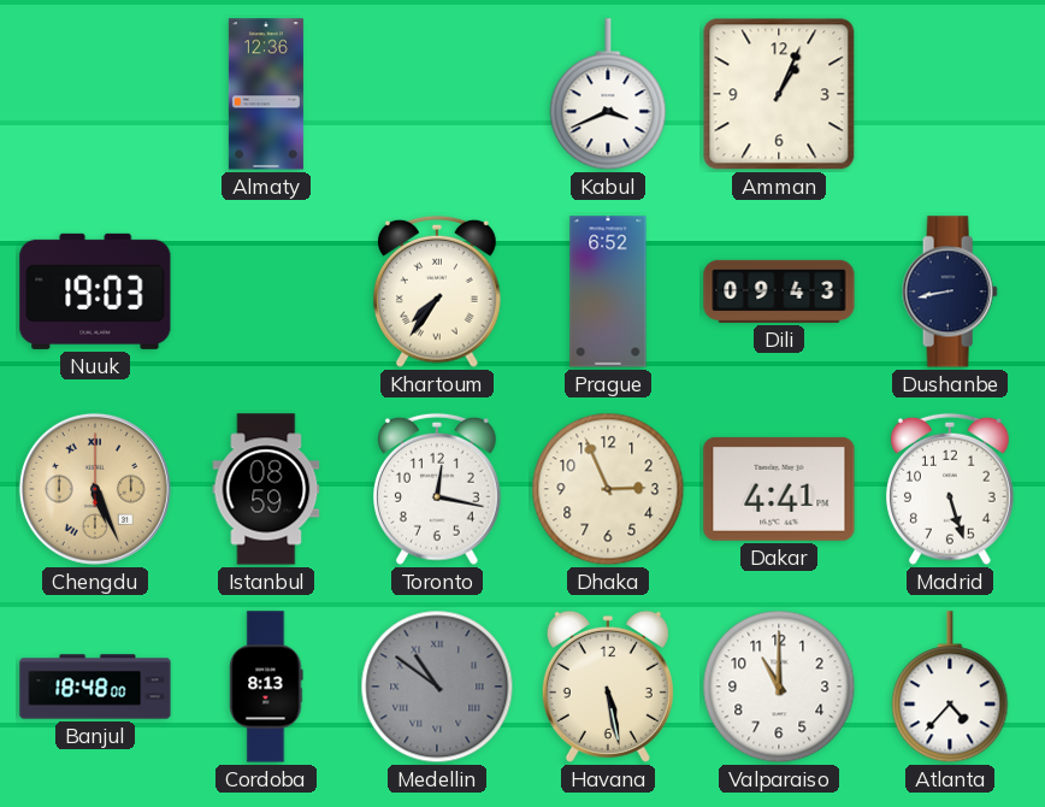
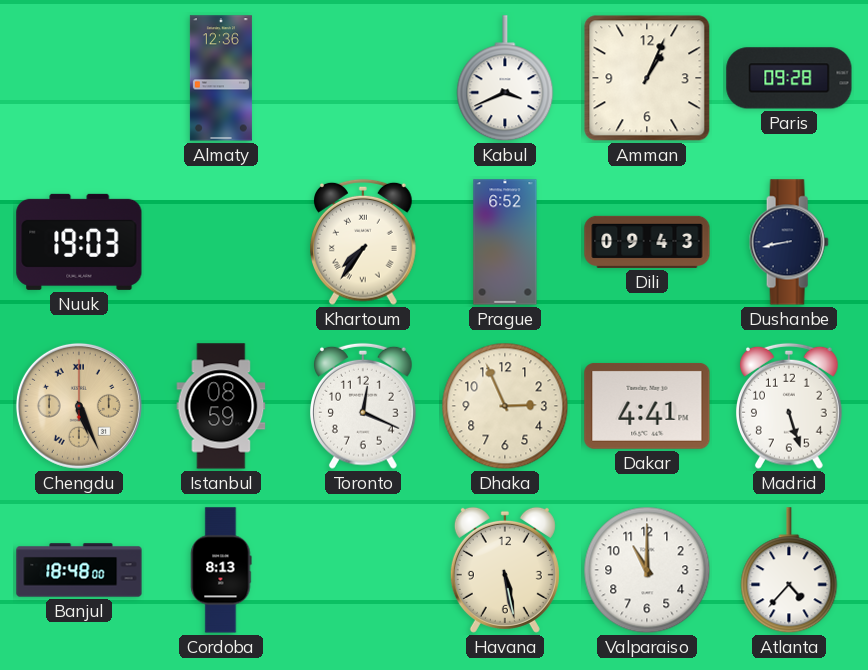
Paris: none -> 09:28
Toronto: 12:17 -> 12:19
Medellin: 10:51 -> none
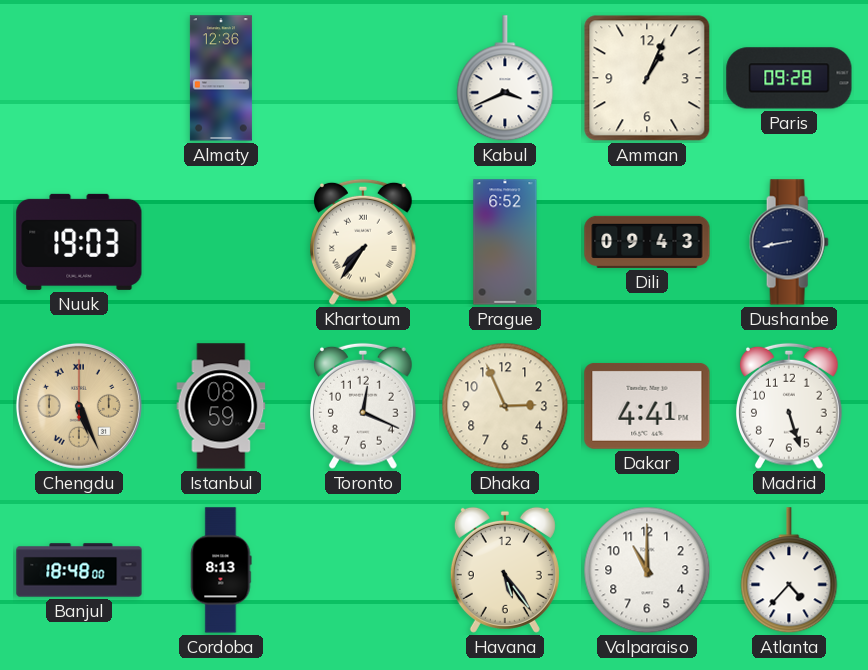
Havana: 5:28 -> 5:24
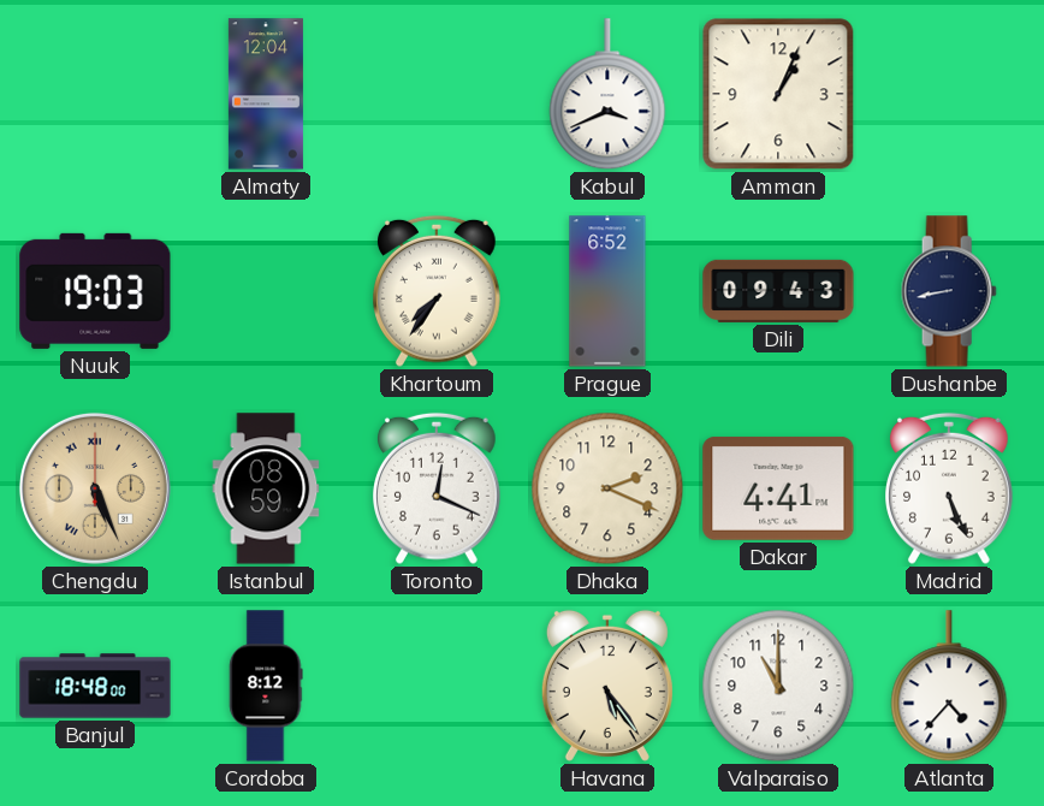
Almaty: 12:36 -> 12:04
Paris: 09:28 -> none
Dhaka: 2:56 -> 2:19
Madrid: 5:27 -> 5:26
Cordoba: 8:13 -> 8:12
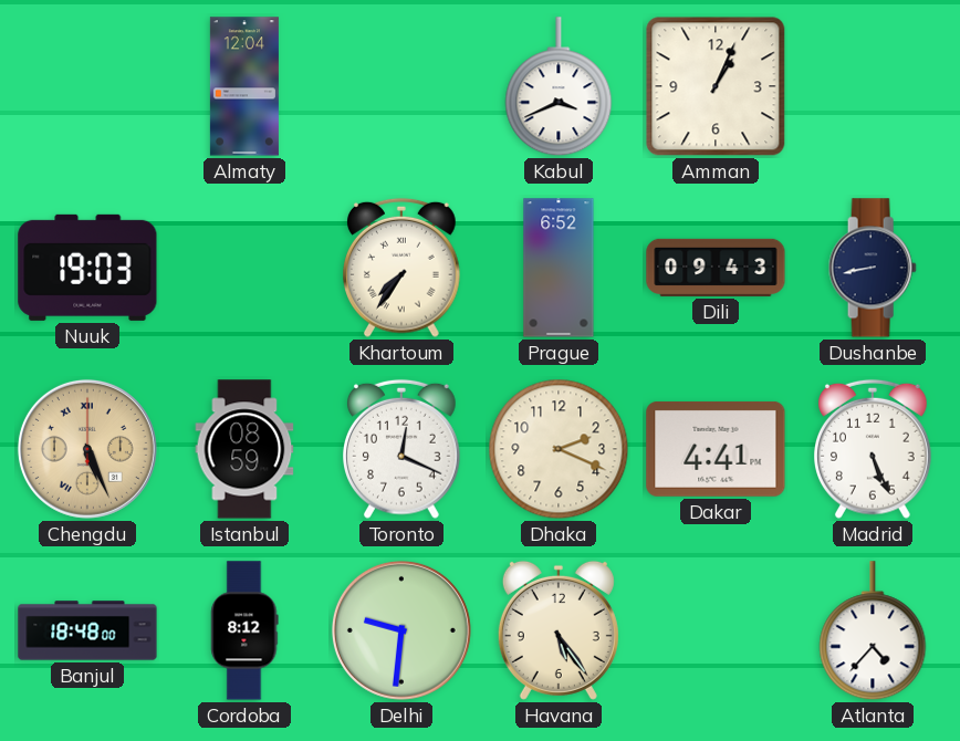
Delhi: none -> 9:31
Valparaiso: 11:00 -> none
